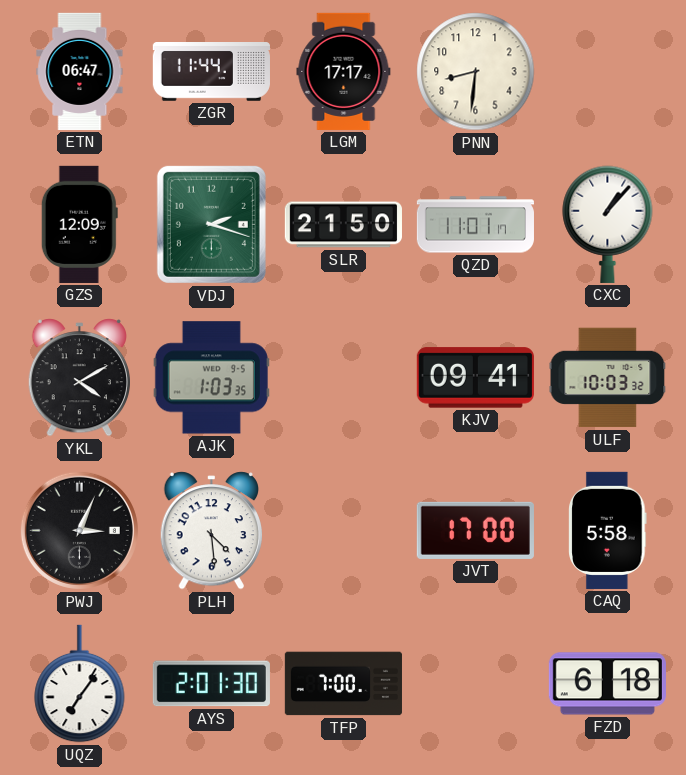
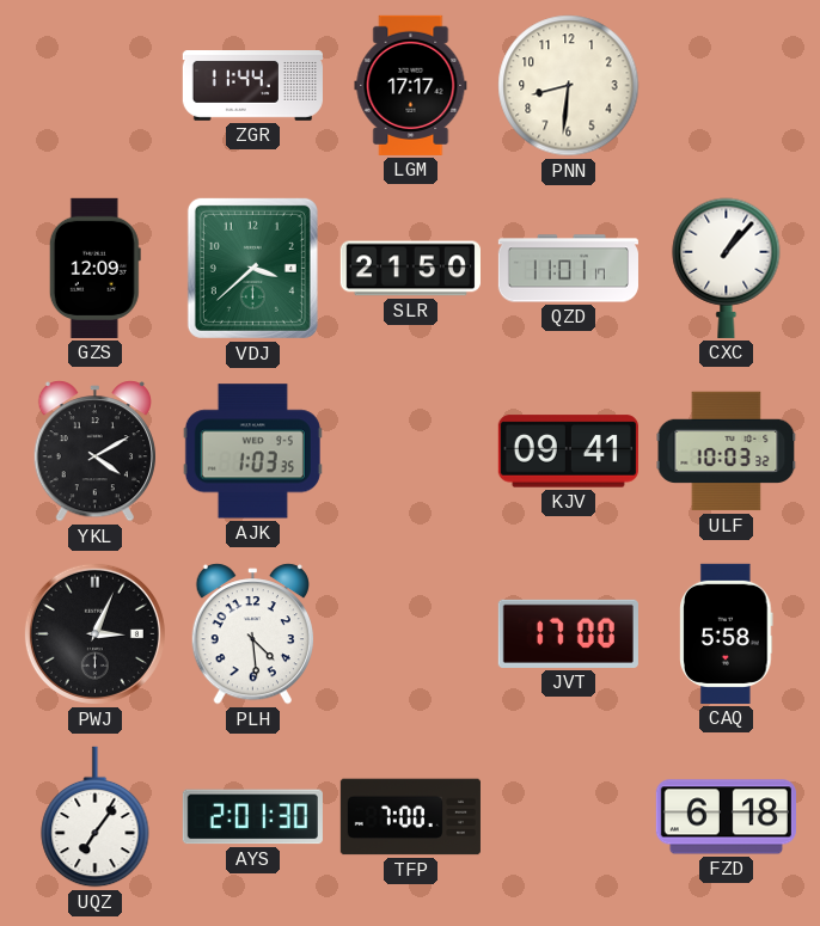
ETN: 06:47 -> none
VDJ: 2:18 -> 3:38
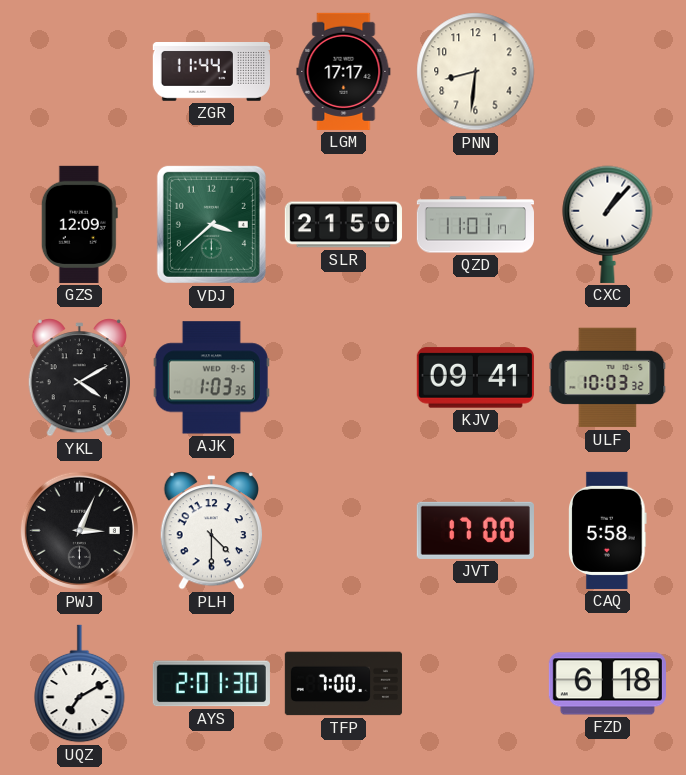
PLH: 4:29 -> 4:30
UQZ: 7:06 -> 7:10
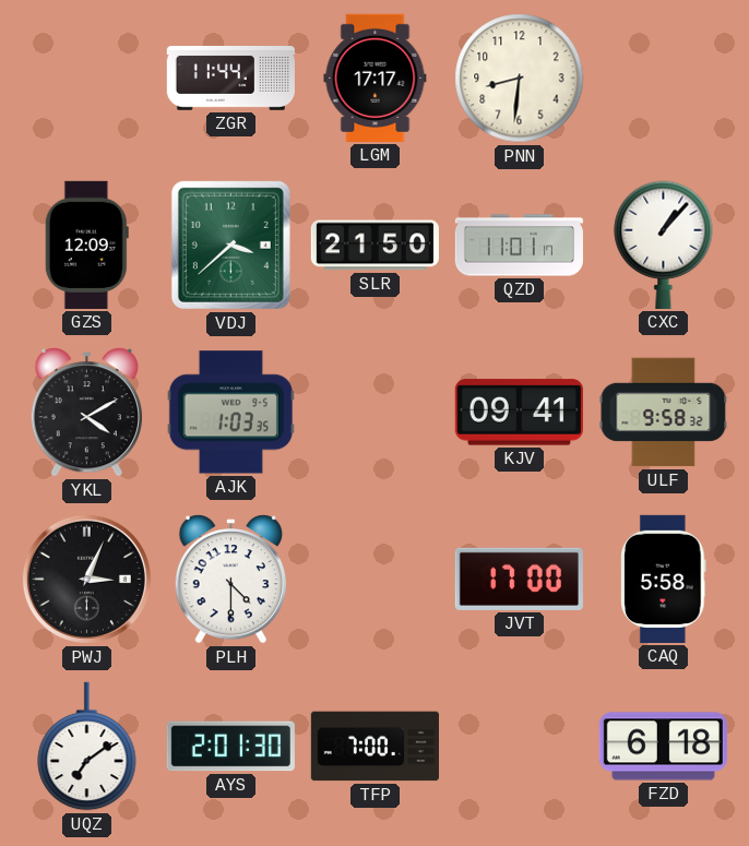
ULF: 10:03 -> 9:58
UQZ: 7:10 -> 7:09
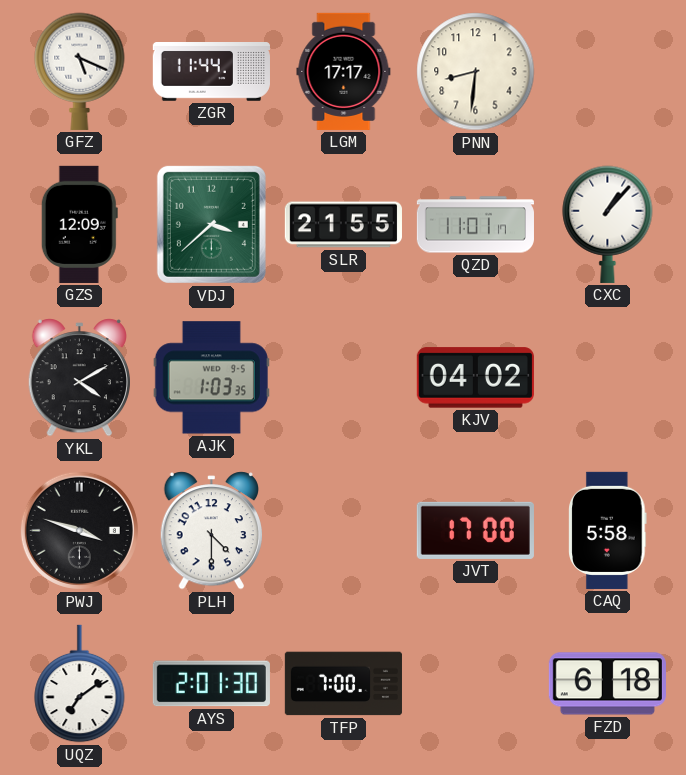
GFZ: none -> 5:19
SLR: 21:50 -> 21:55
KJV: 09:41 -> 04:02
ULF: 9:58 -> none
PWJ: 3:04 -> 3:48
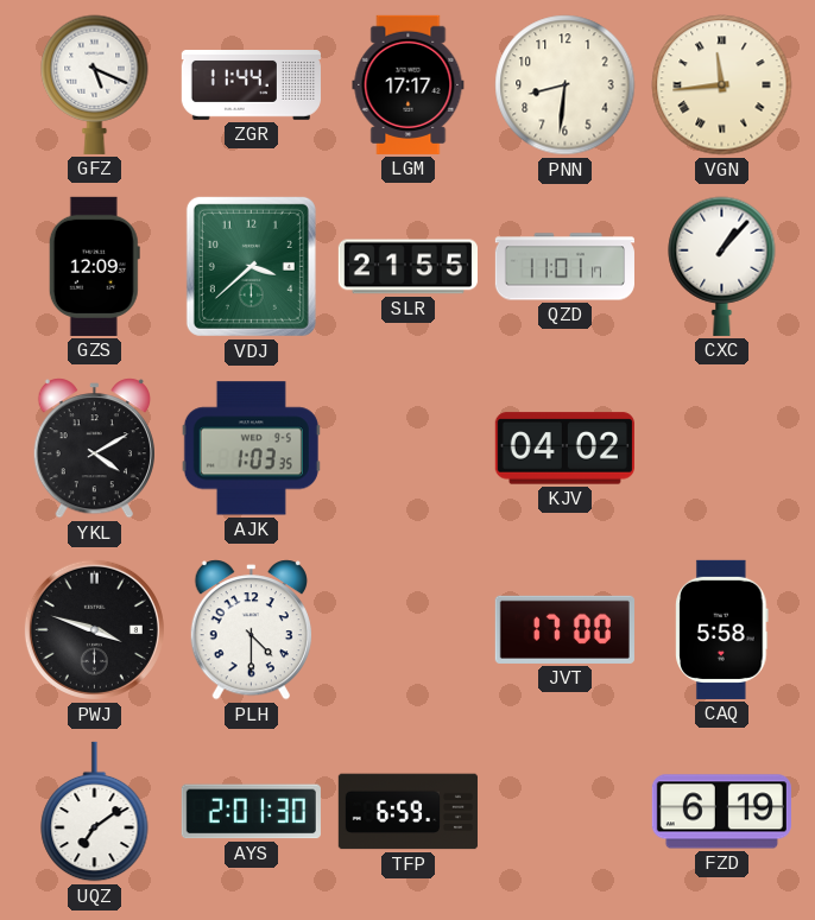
VGN: none -> 11:44
TFP: 7:00 -> 6:59
FZD: 6:18 -> 6:19
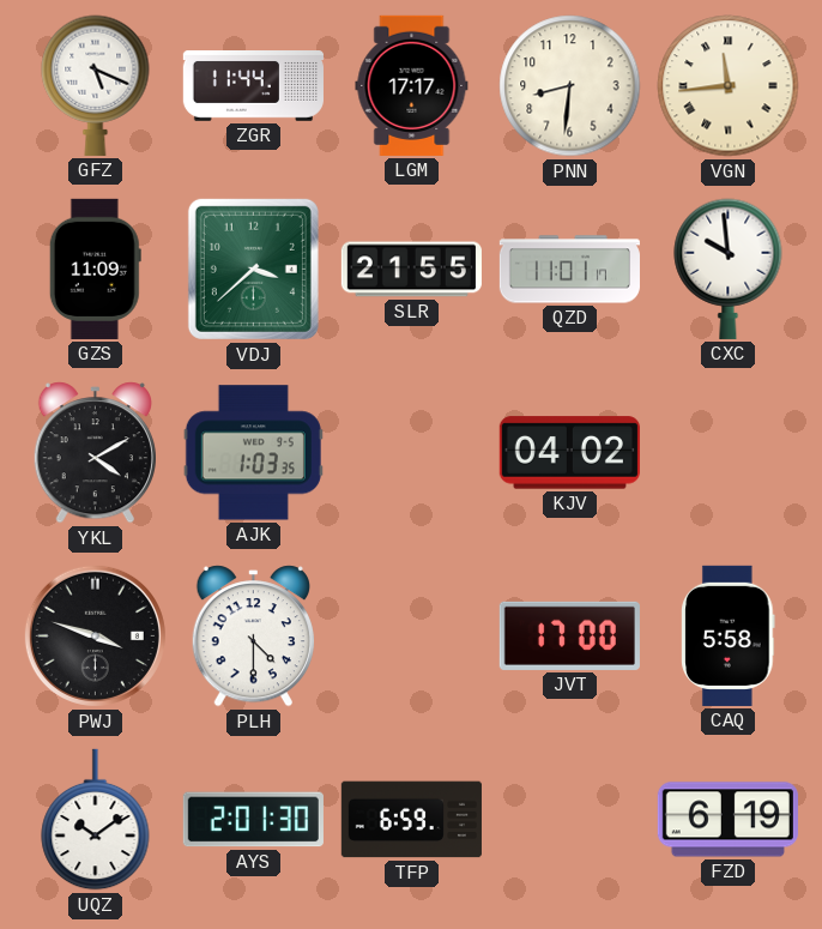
GZS: 12:09 -> 11:09
CXC: 1:07 -> 9:59
UQZ: 7:09 -> 10:09
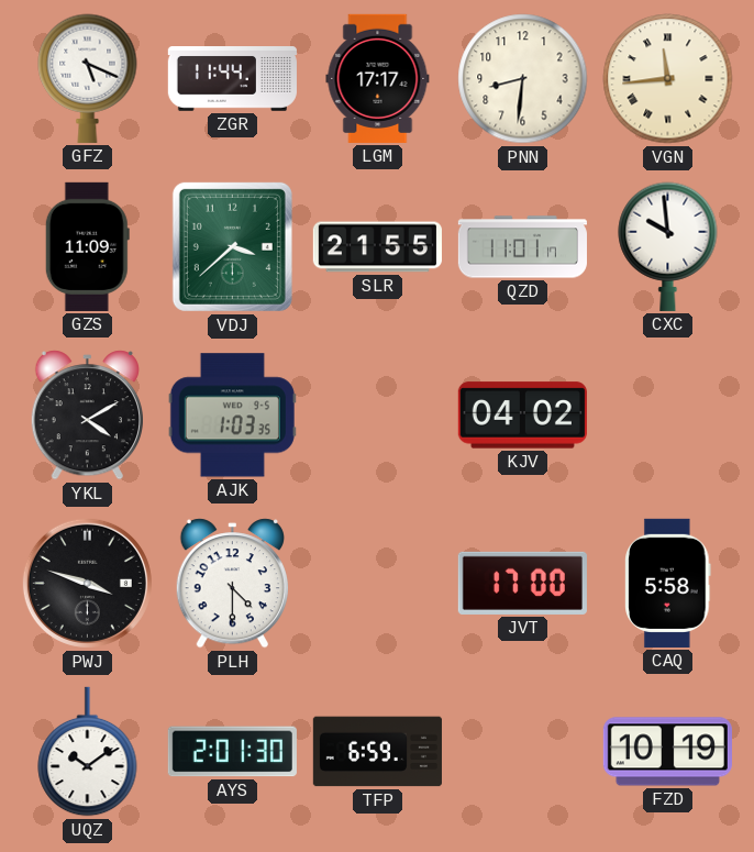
FZD: 6:19 -> 10:19
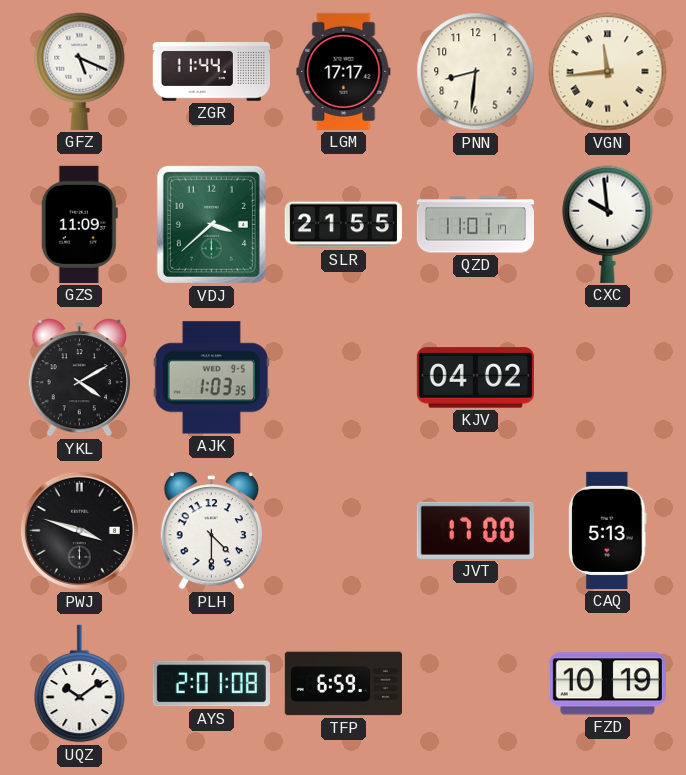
CAQ: 5:58 -> 5:13
AYS: 2:01:30 -> 2:01:08
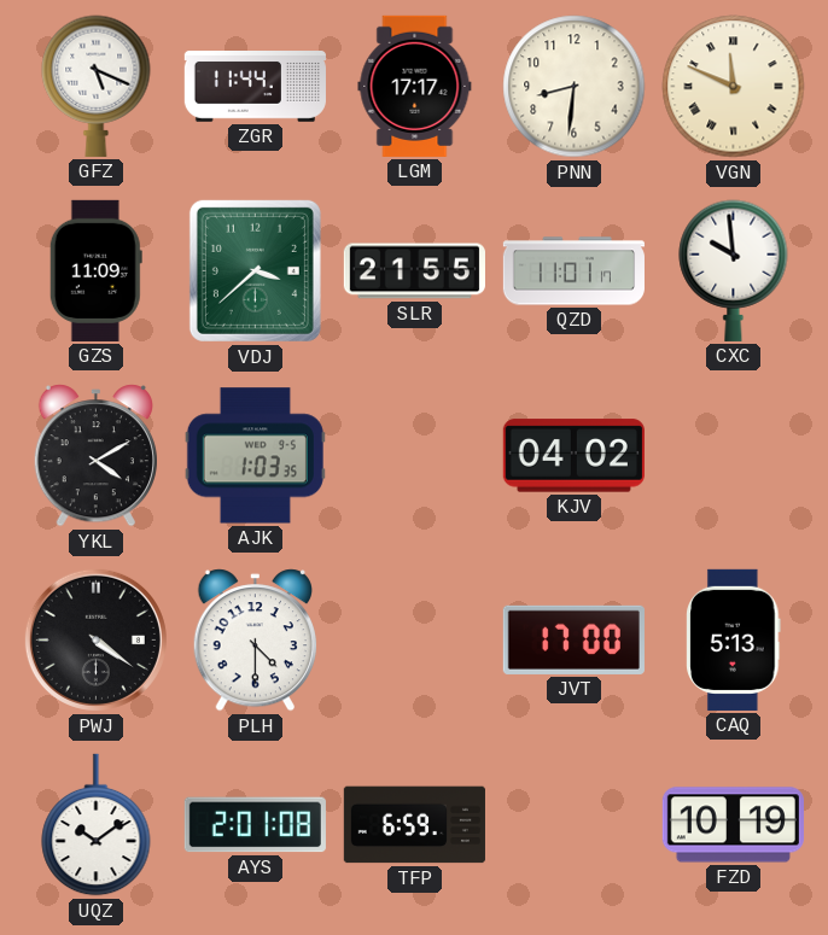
VGN: 11:44 -> 11:49
PWJ: 3:48 -> 4:21
